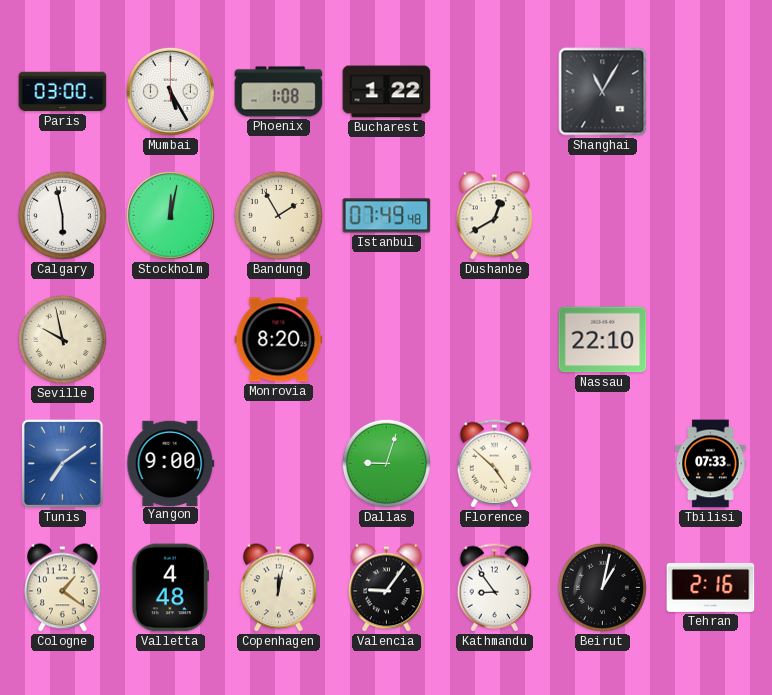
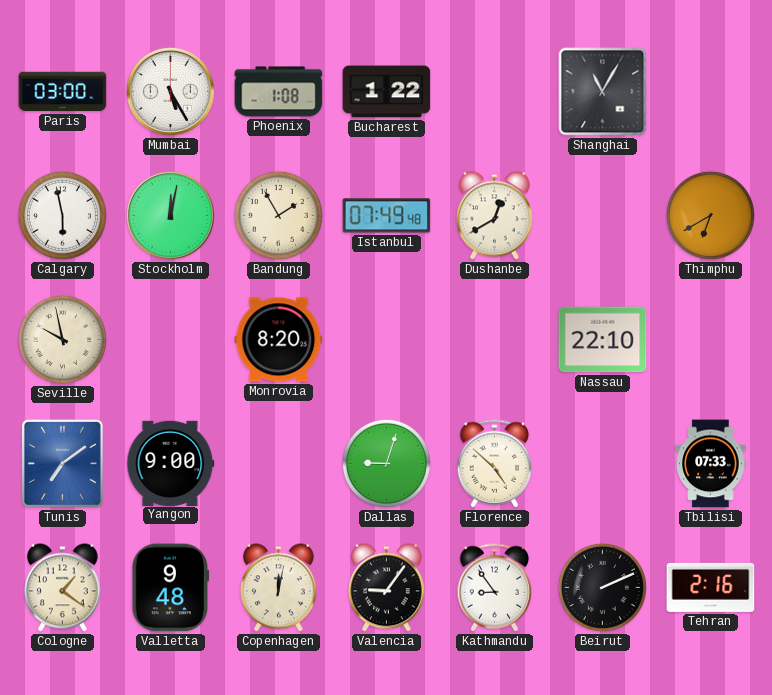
Thimphu: none -> 6:40
Valletta: 4:48 -> 9:48
Beirut: 1:02 -> 2:11
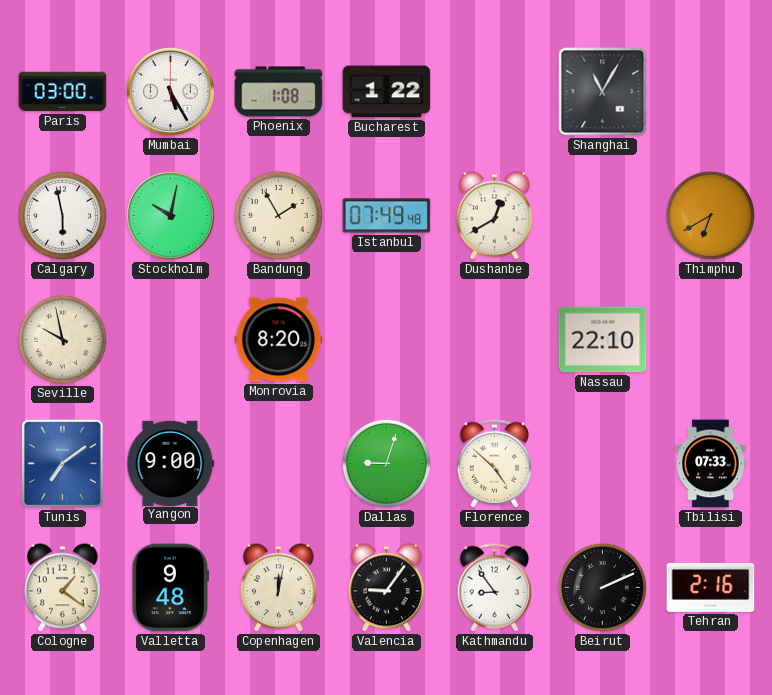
Stockholm: 12:02 -> 10:02
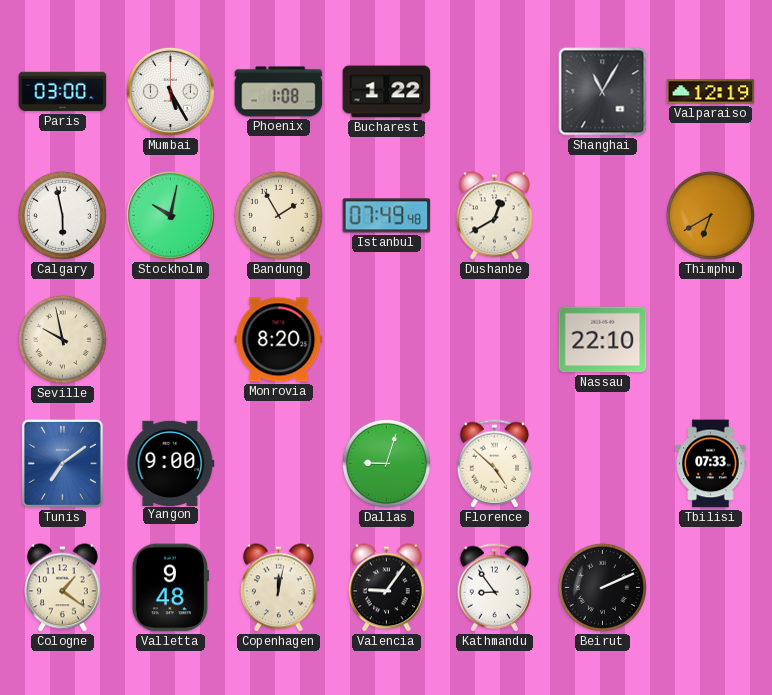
Valparaiso: none -> 12:19
Tehran: 2:16 -> none
